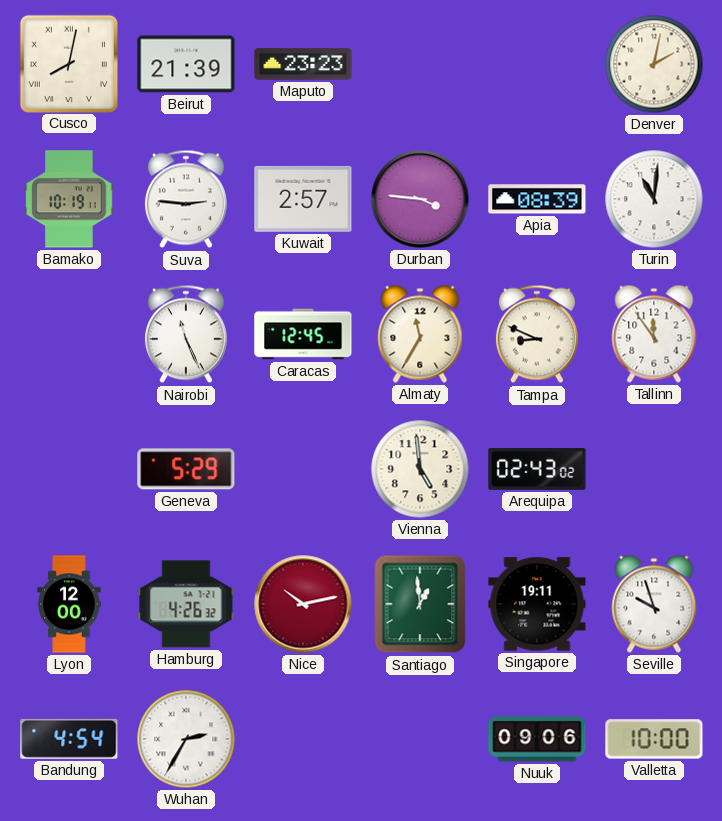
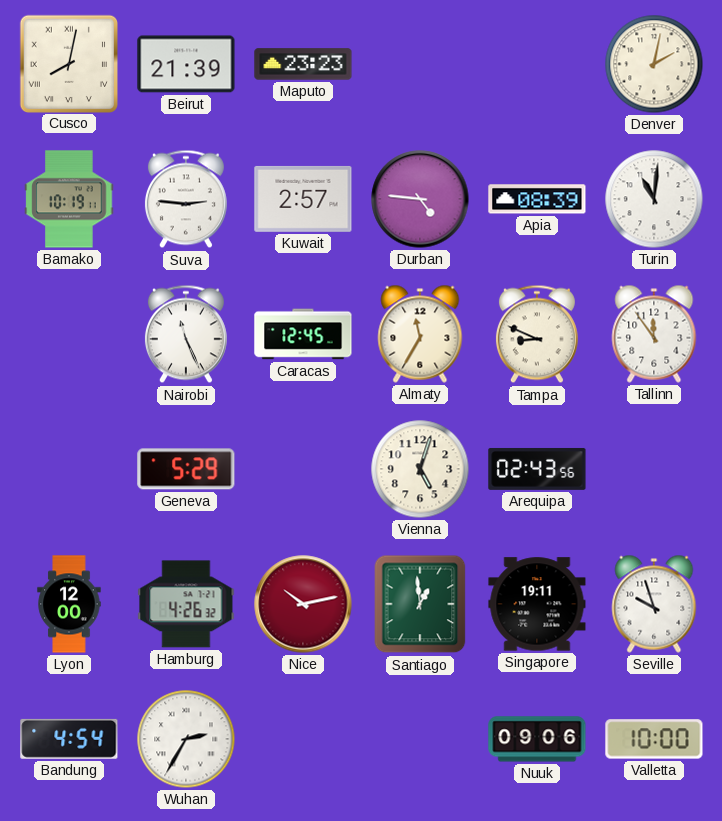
Durban: 3:46 -> 4:46
Vienna: 4:59 -> 5:03
Arequipa: 02:43:02 -> 02:43:56
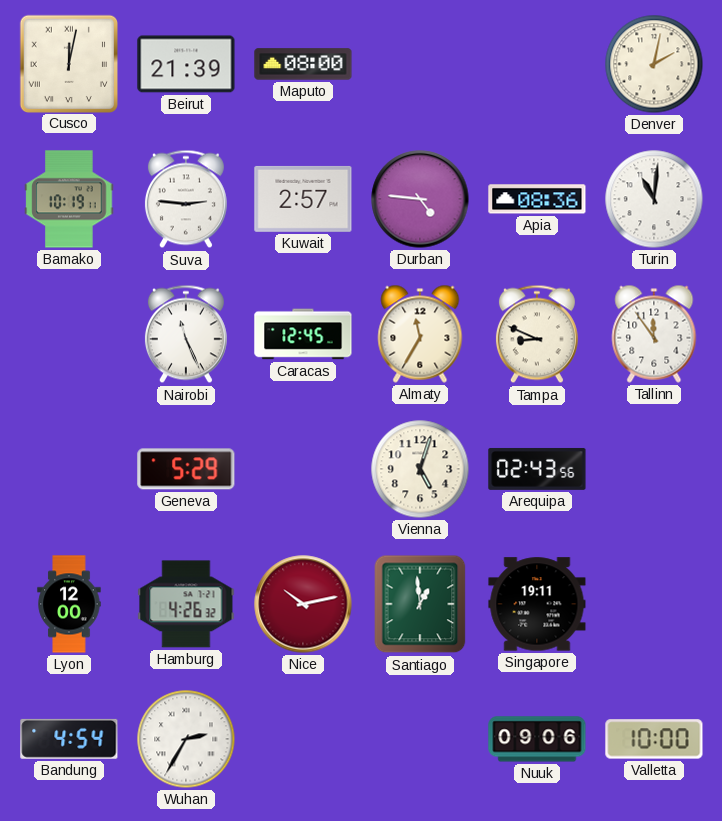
Cusco: 8:02 -> 12:02
Maputo: 23:23 -> 08:00
Apia: 08:39 -> 08:36
Seville: 9:57 -> none
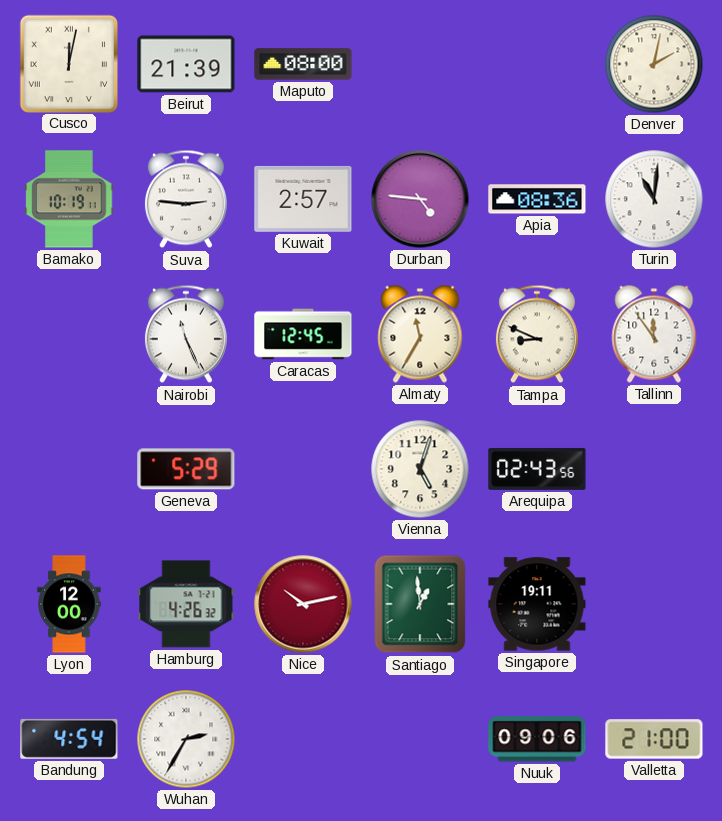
Valletta: 10:00 -> 21:00
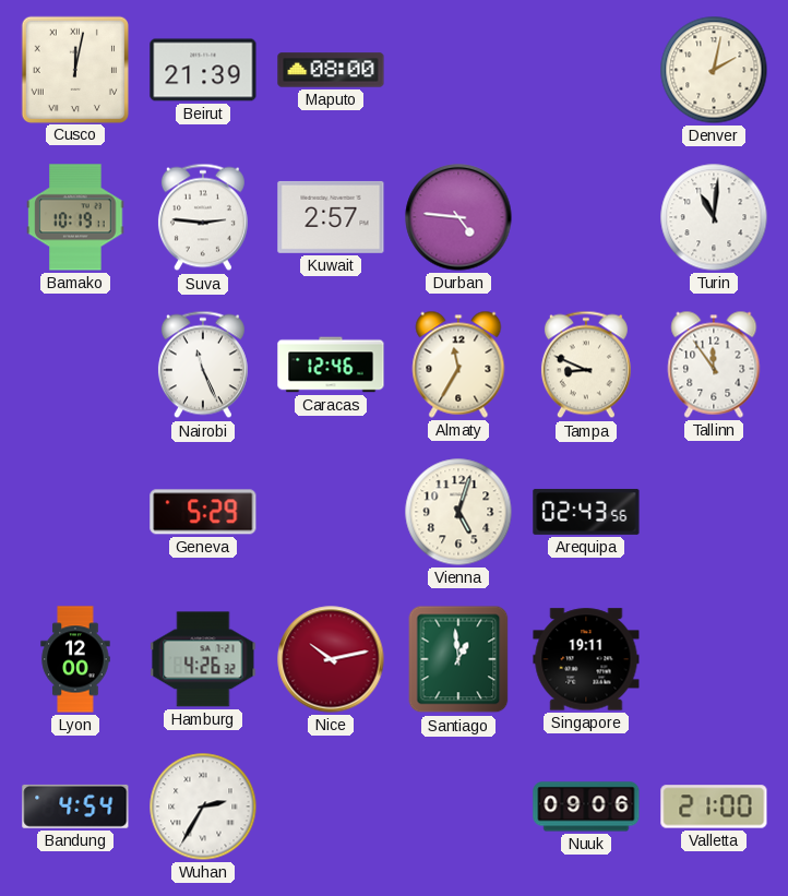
Apia: 08:36 -> none
Caracas: 12:45 -> 12:46
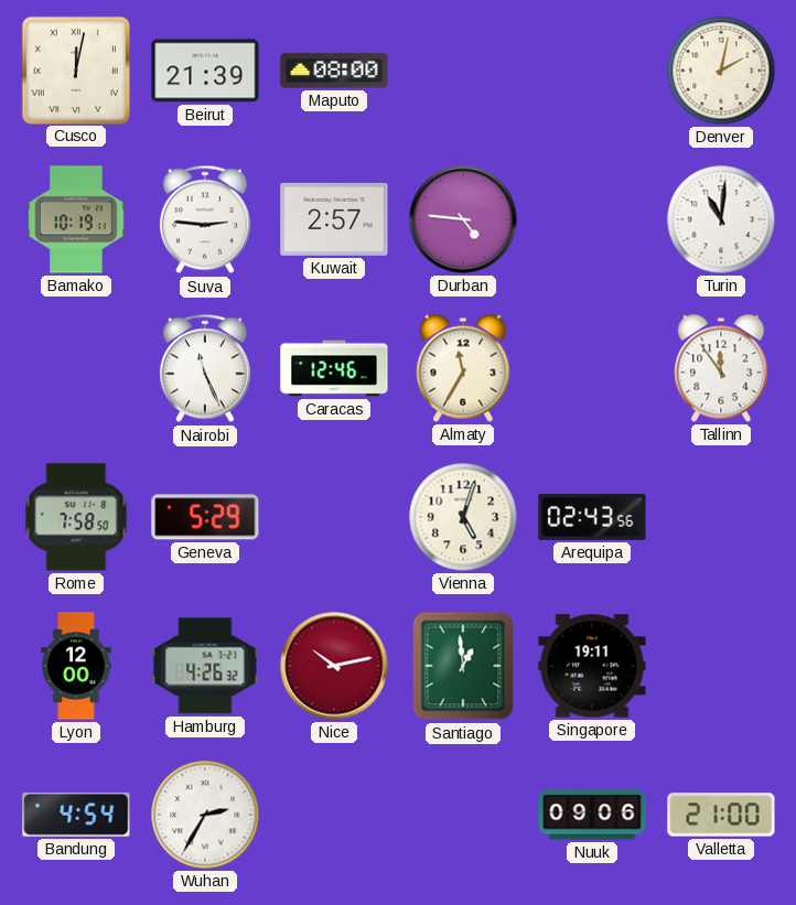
Tampa: 8:49 -> none
Rome: none -> 7:58
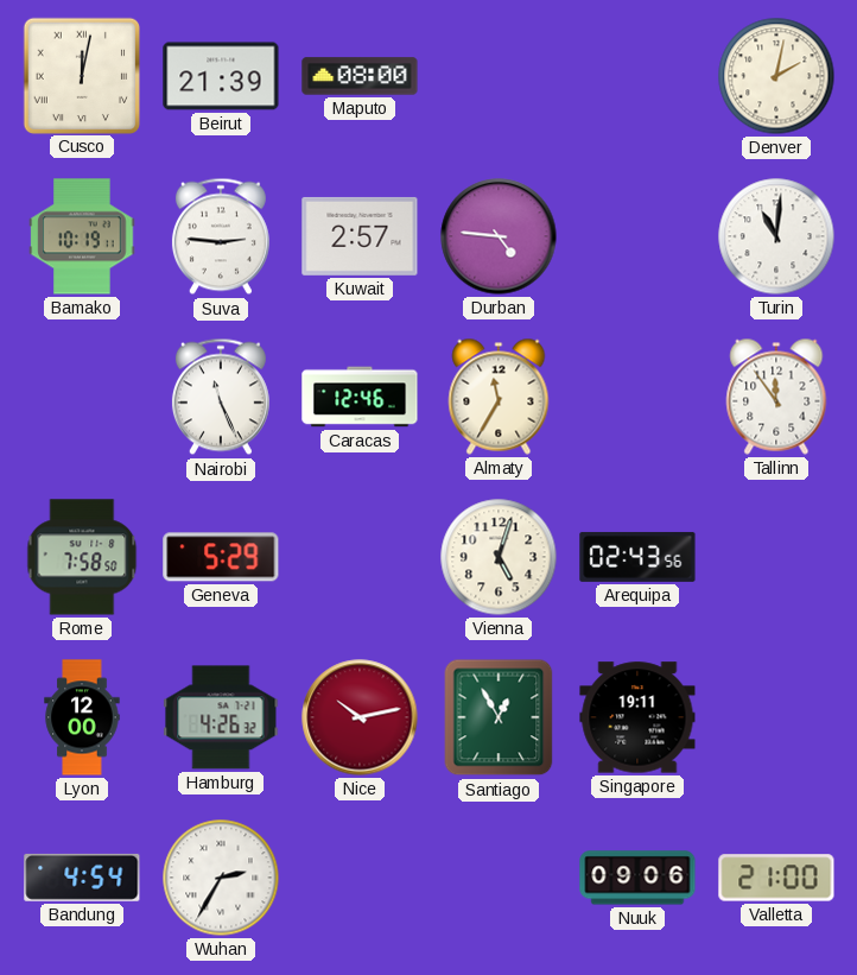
Santiago: 12:59 -> 12:55
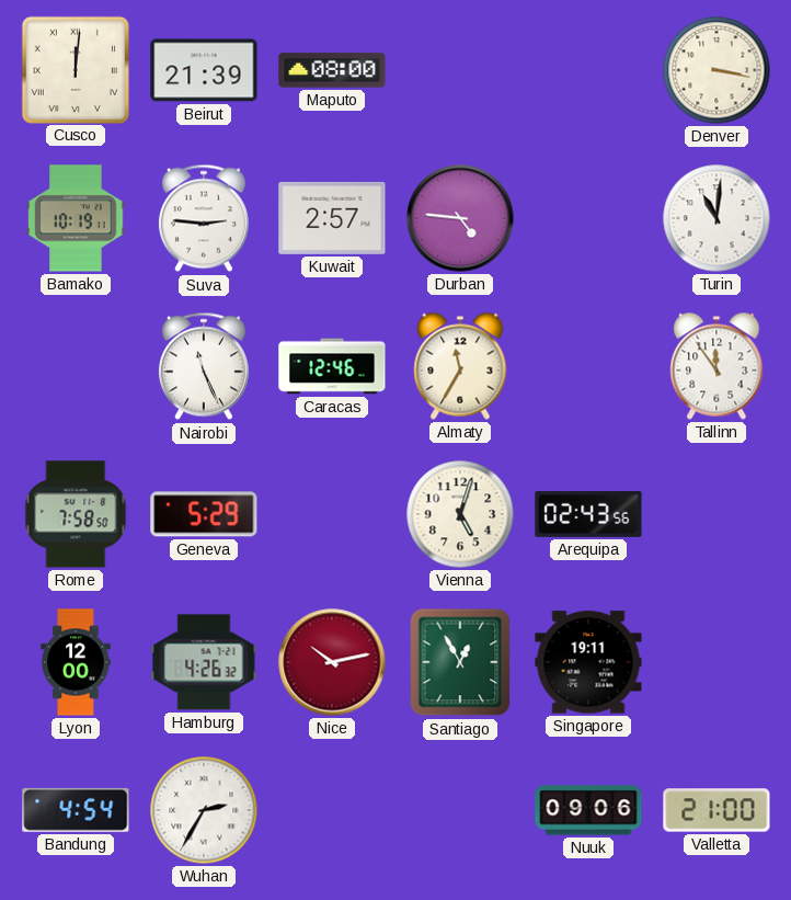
Cusco: 12:02 -> 12:01
Denver: 2:02 -> 3:17
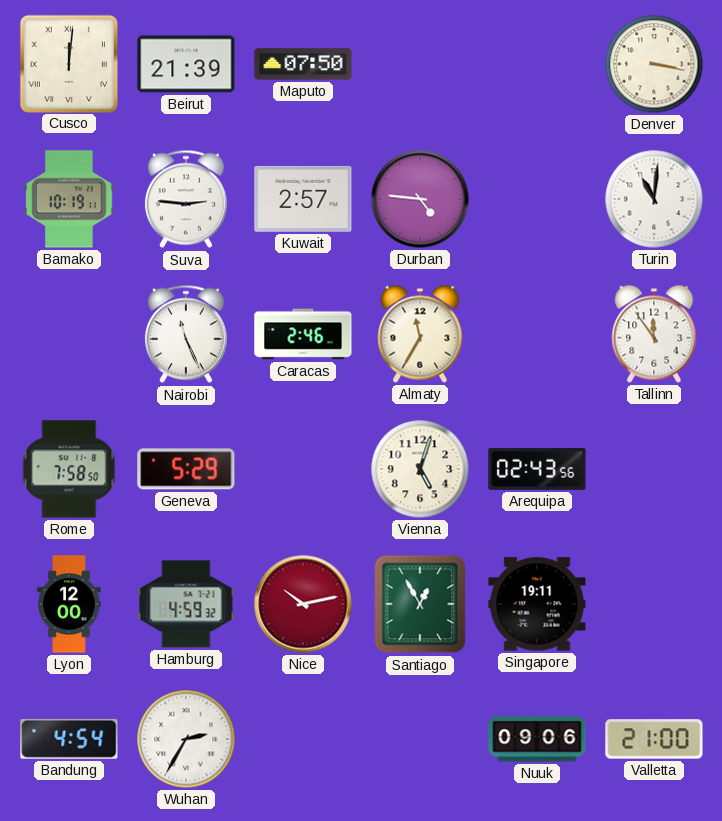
Maputo: 08:00 -> 07:50
Caracas: 12:46 -> 2:46
Hamburg: 4:26 -> 4:59
